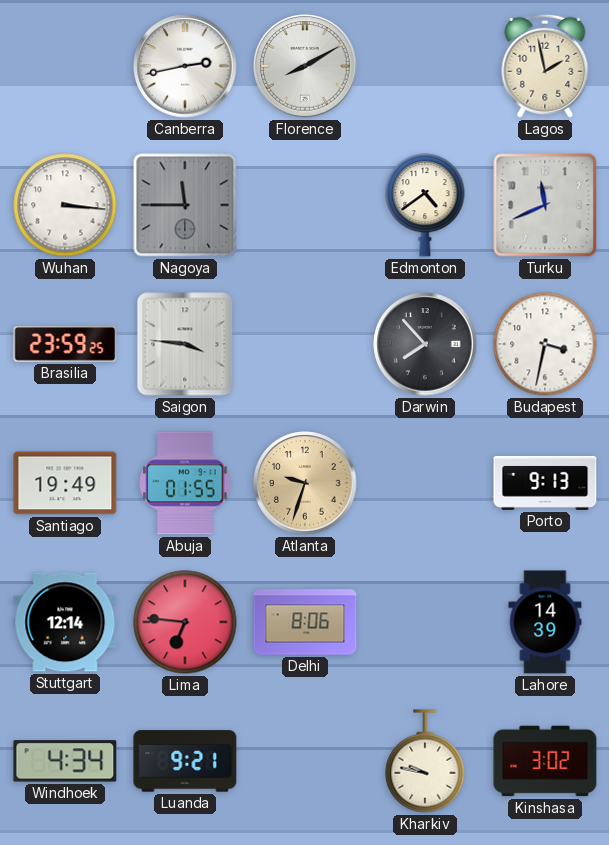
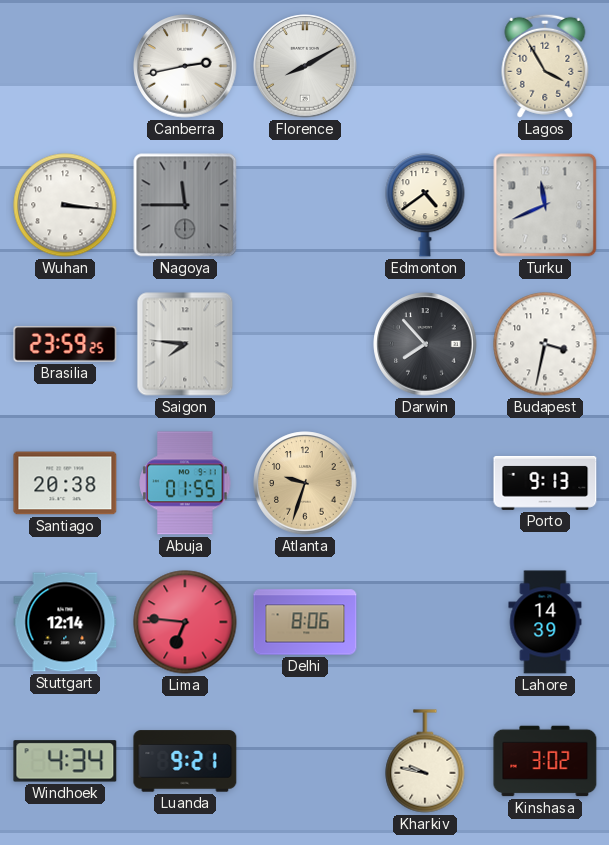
Lagos: 1:58 -> 3:55
Saigon: 3:46 -> 7:46
Santiago: 19:49 -> 20:38
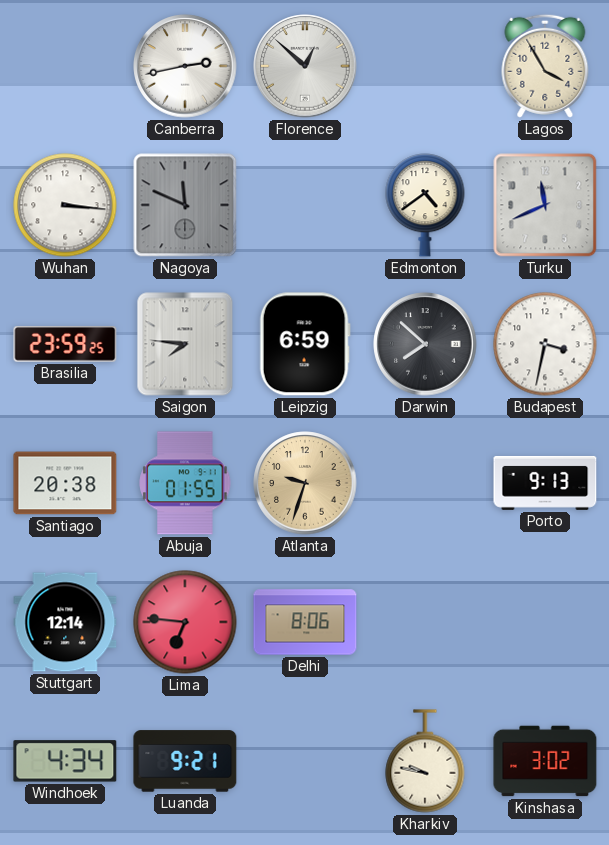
Florence: 8:10 -> 12:52
Nagoya: 11:45 -> 11:49
Leipzig: none -> 6:59
Darwin: 7:53 -> 7:52
Lahore: 14:39 -> none
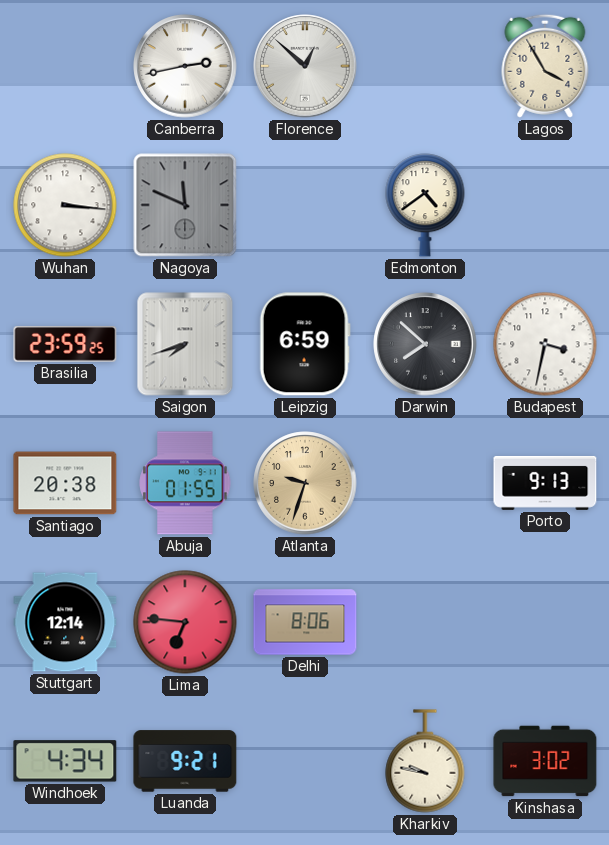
Turku: 11:41 -> none
Saigon: 7:46 -> 7:42
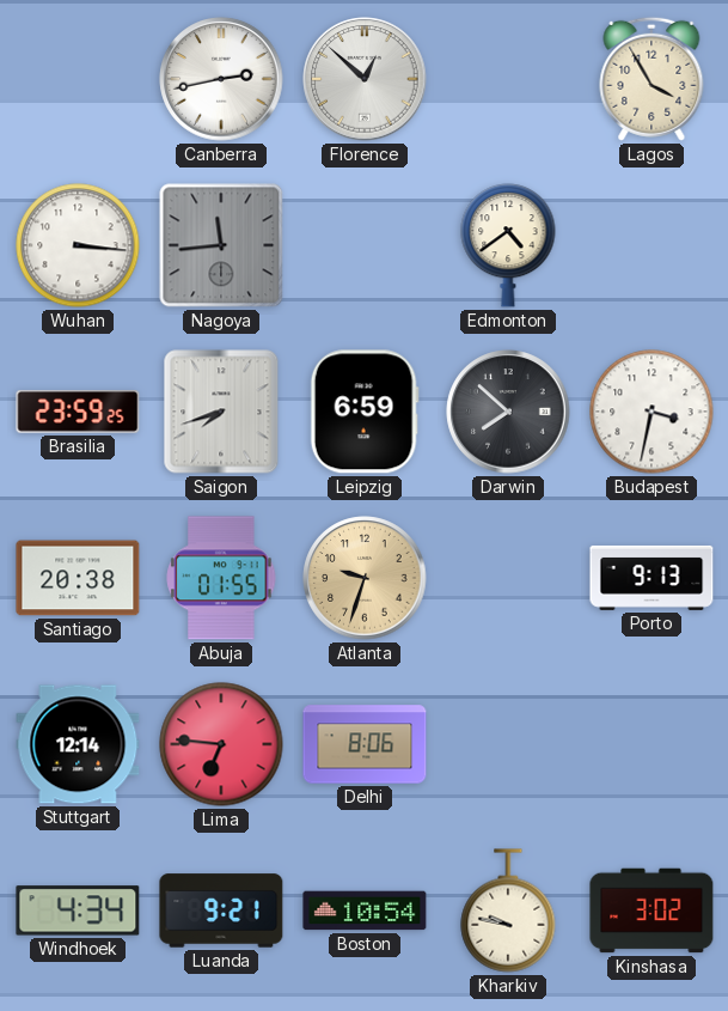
Nagoya: 11:49 -> 11:44
Boston: none -> 10:54
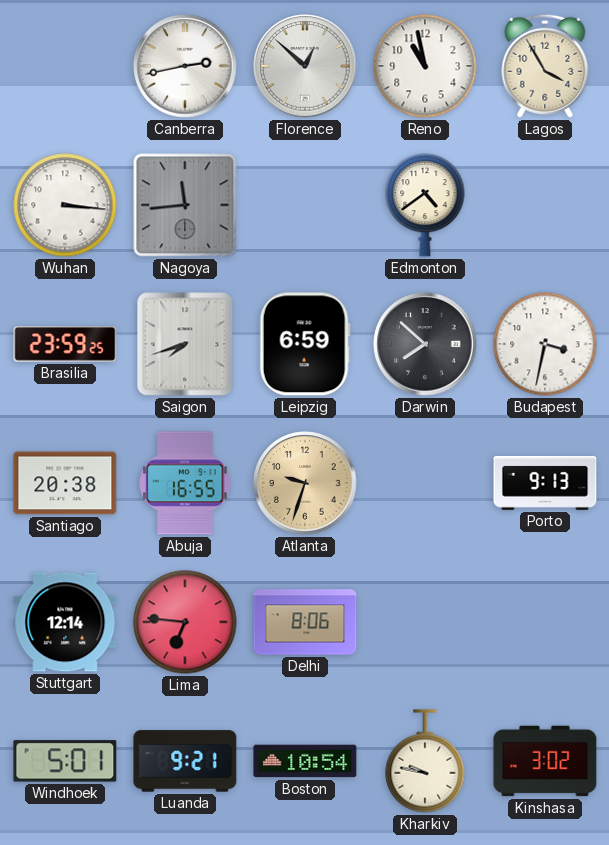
Reno: none -> 10:58
Abuja: 01:55 -> 16:55
Windhoek: 4:34 -> 5:01
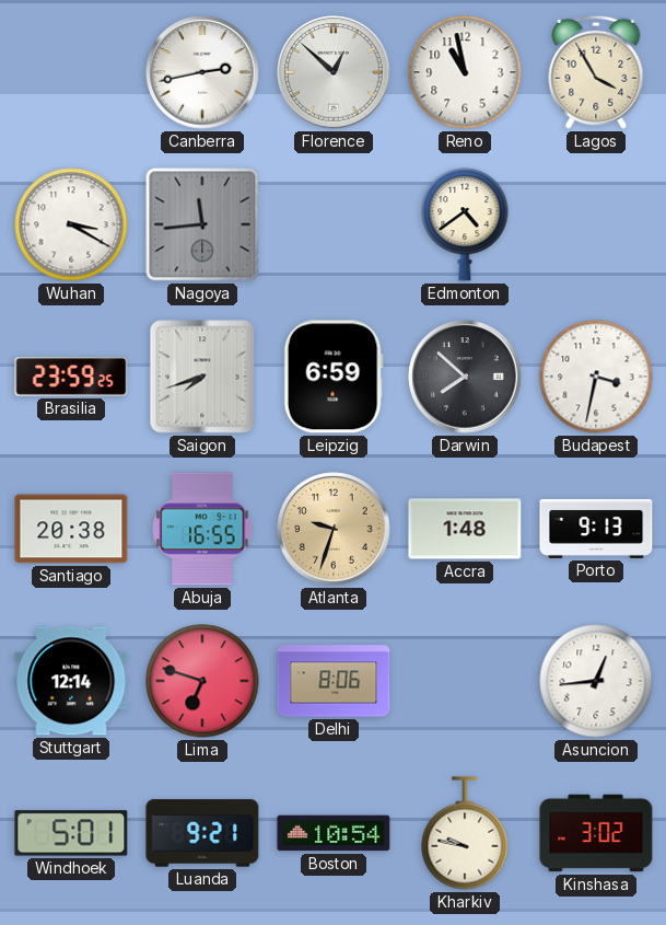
Wuhan: 3:16 -> 3:20
Accra: none -> 1:48
Lima: 6:46 -> 6:48
Asuncion: none -> 12:44
